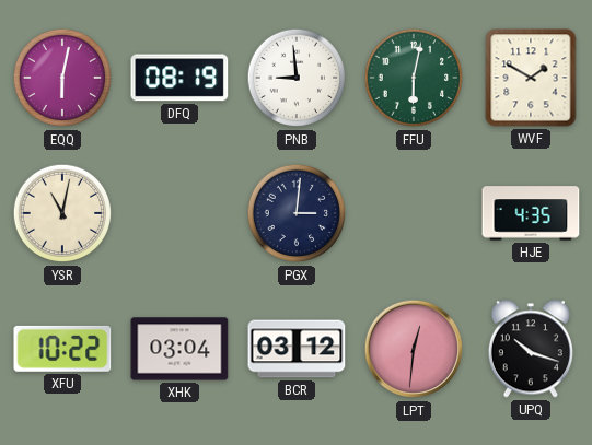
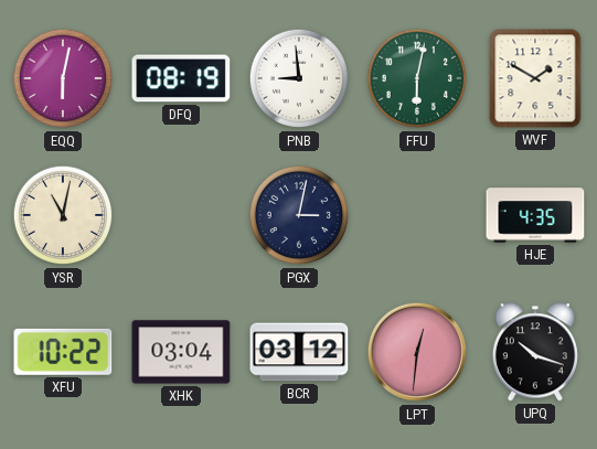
PGX: 3:01 -> 3:02
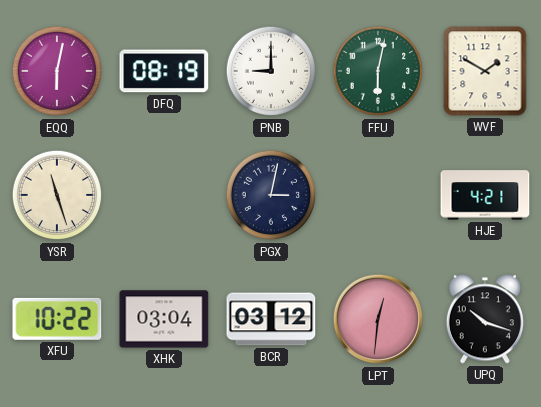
PNB: 8:59 -> 9:00
YSR: 11:02 -> 11:27
HJE: 4:35 -> 4:21
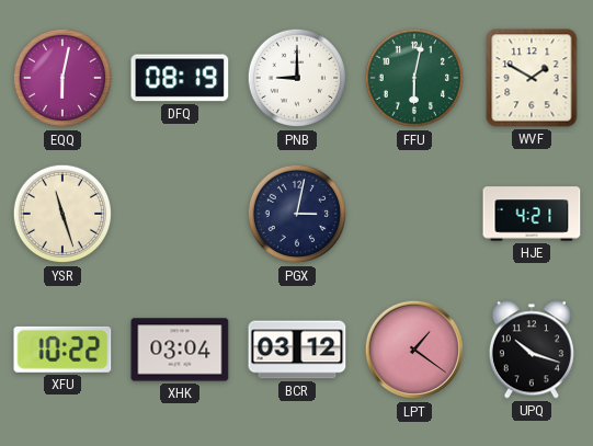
LPT: 12:31 -> 1:21
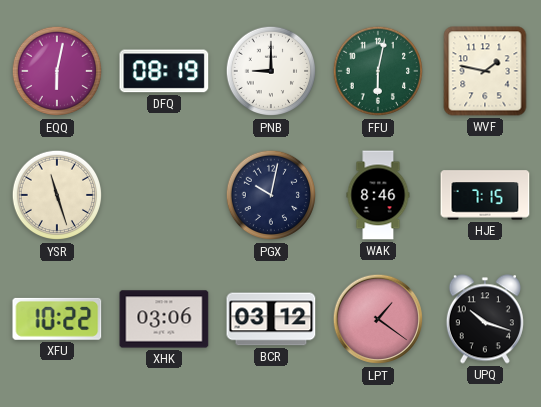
WVF: 1:50 -> 1:47
PGX: 3:02 -> 10:02
WAK: none -> 8:46
HJE: 4:21 -> 7:15
XHK: 03:04 -> 03:06
